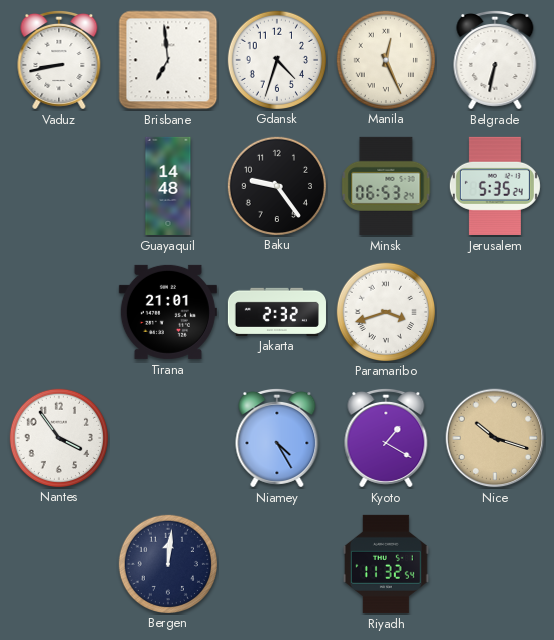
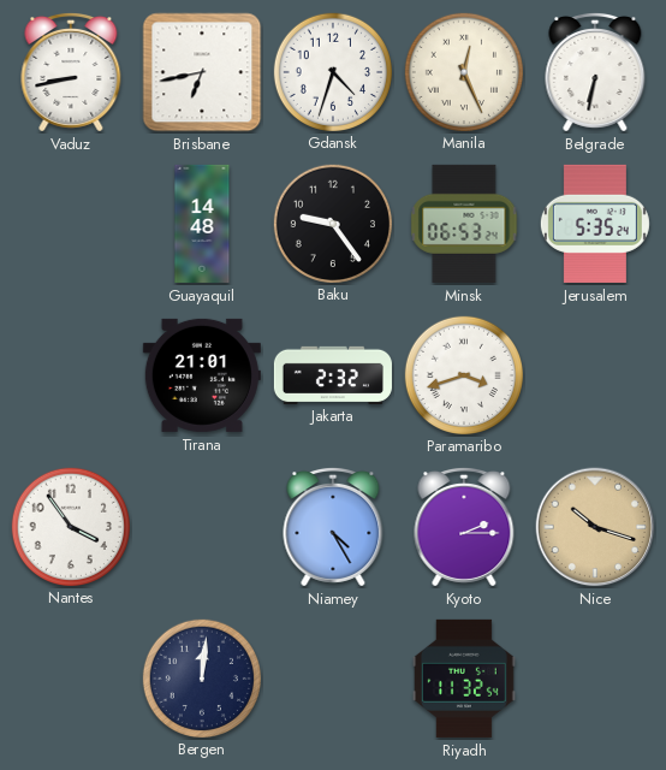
Brisbane: 6:59 -> 6:43
Kyoto: 1:20 -> 2:15
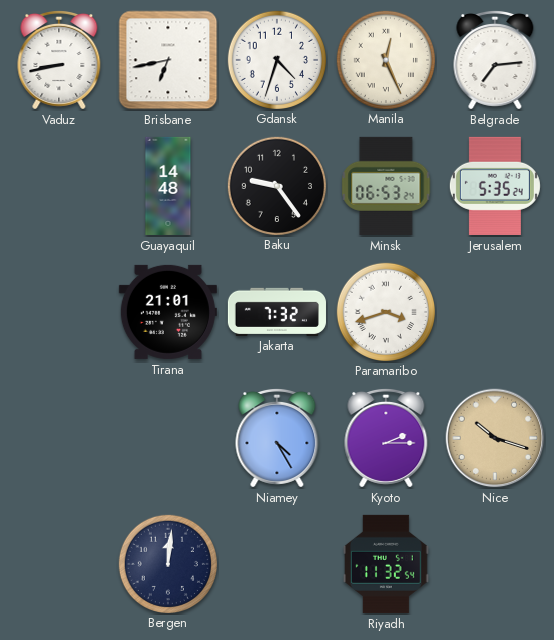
Belgrade: 6:32 -> 7:14
Jakarta: 2:32 -> 7:32
Nantes: 3:54 -> none
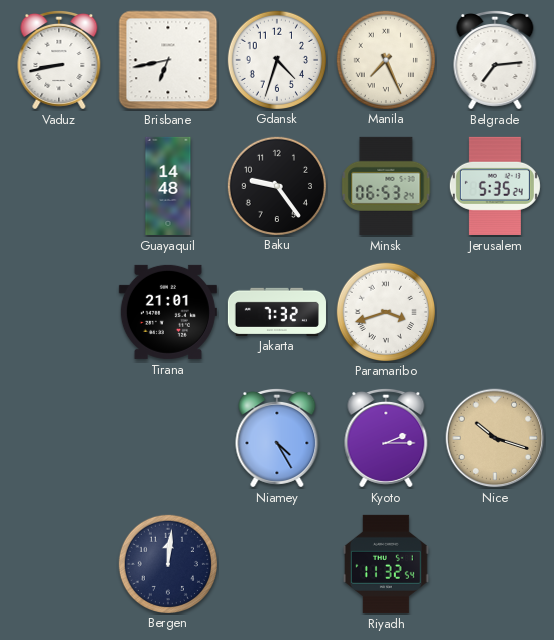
Manila: 12:26 -> 7:26
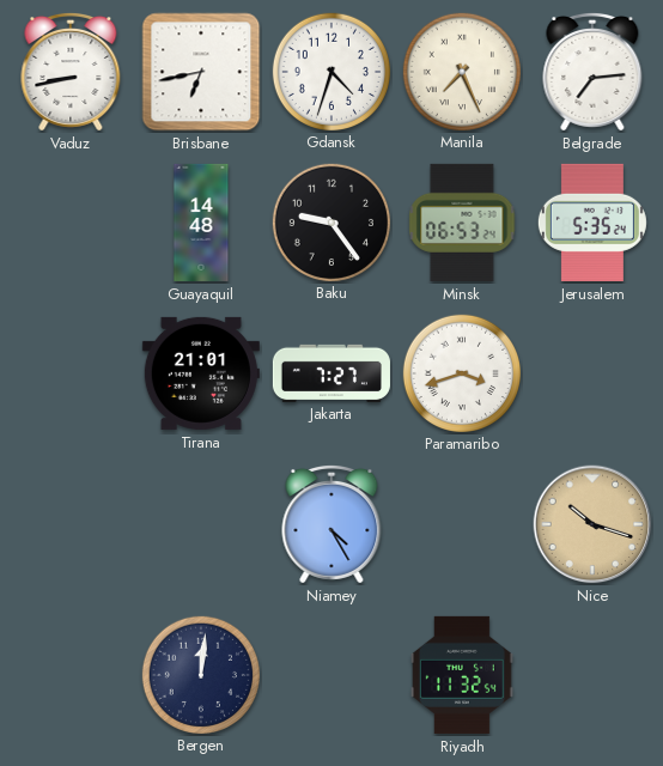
Jakarta: 7:32 -> 7:27
Kyoto: 2:15 -> none
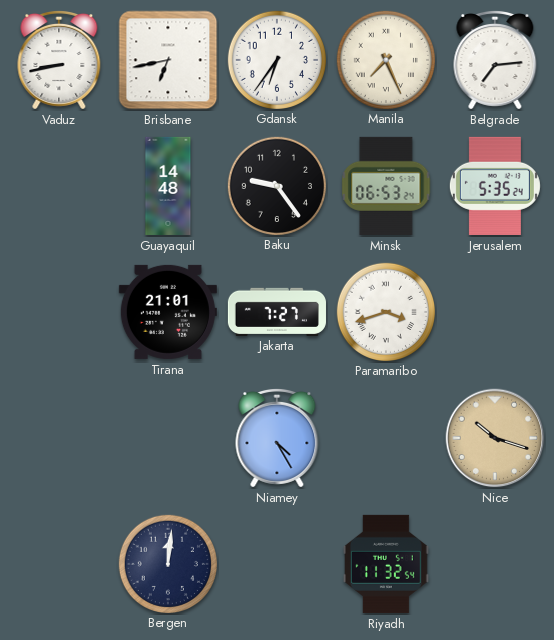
Gdansk: 4:33 -> 6:36
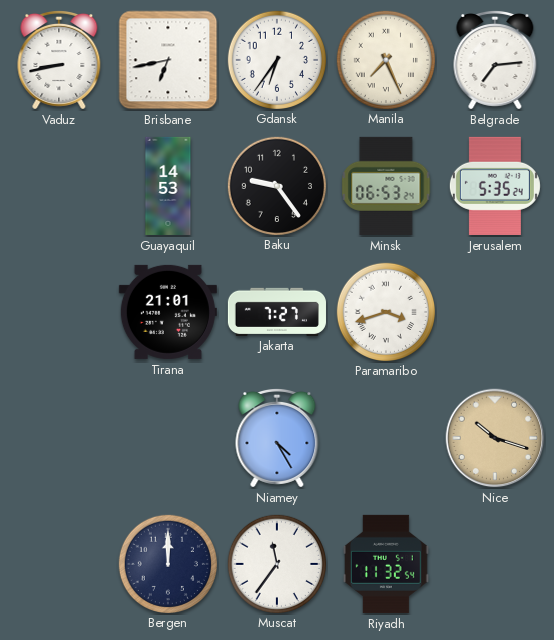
Guayaquil: 14:48 -> 14:53
Bergen: 12:01 -> 12:00
Muscat: none -> 11:36
